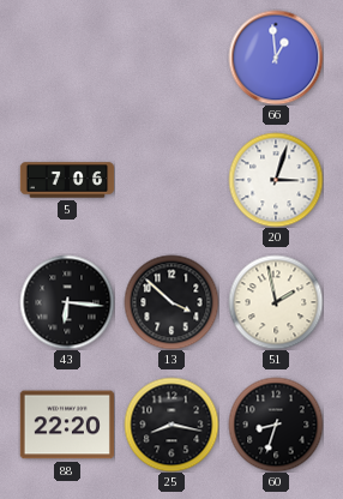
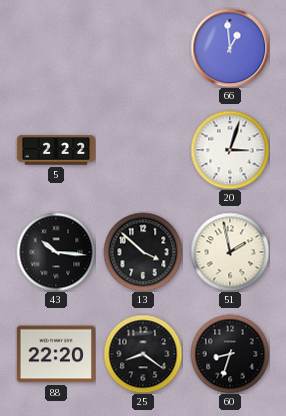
5: 7:06 -> 2:22
43: 6:16 -> 10:16
25: 8:17 -> 8:21
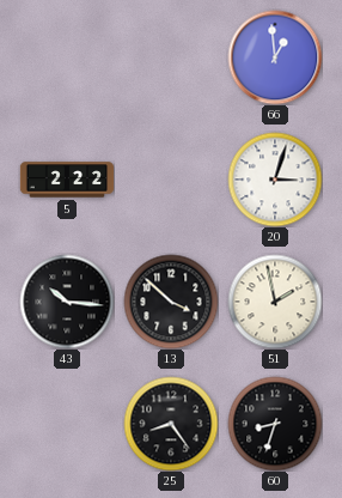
88: 22:20 -> none
25: 8:21 -> 8:24
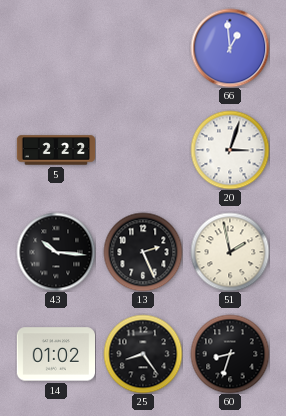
13: 3:52 -> 2:26
14: none -> 01:02
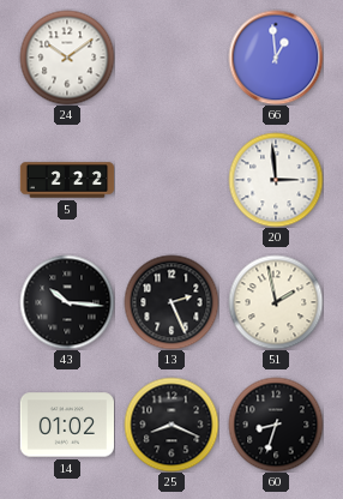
24: none -> 10:09
20: 3:03 -> 2:59
25: 8:24 -> 8:19
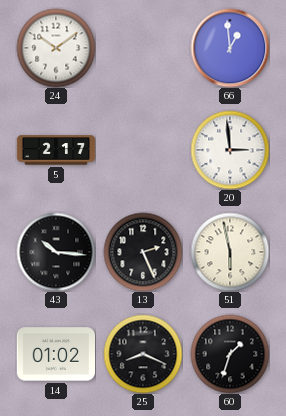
5: 2:22 -> 2:17
51: 1:58 -> 5:58
60: 8:33 -> 1:33
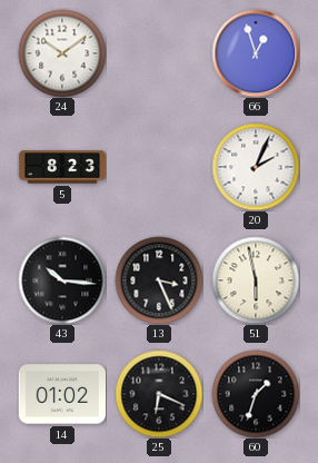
66: 12:59 -> 12:57
5: 2:17 -> 8:23
20: 2:59 -> 2:04
13: 2:26 -> 3:26
25: 8:19 -> 6:19
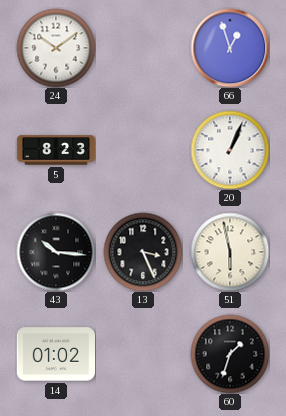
20: 2:04 -> 1:04
25: 6:19 -> none
